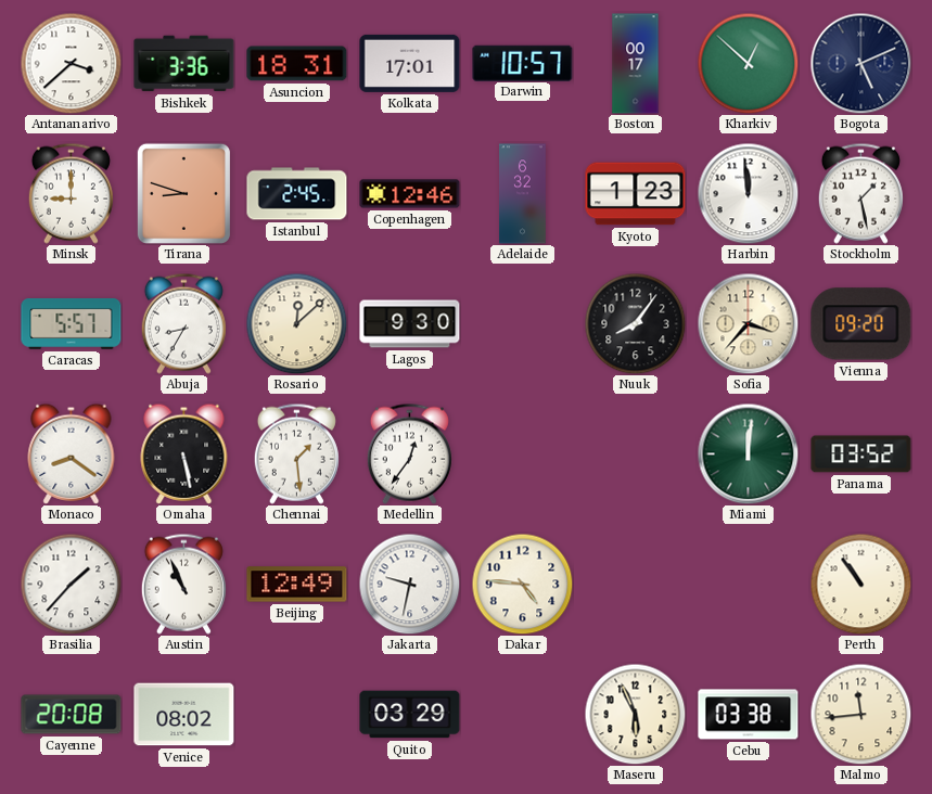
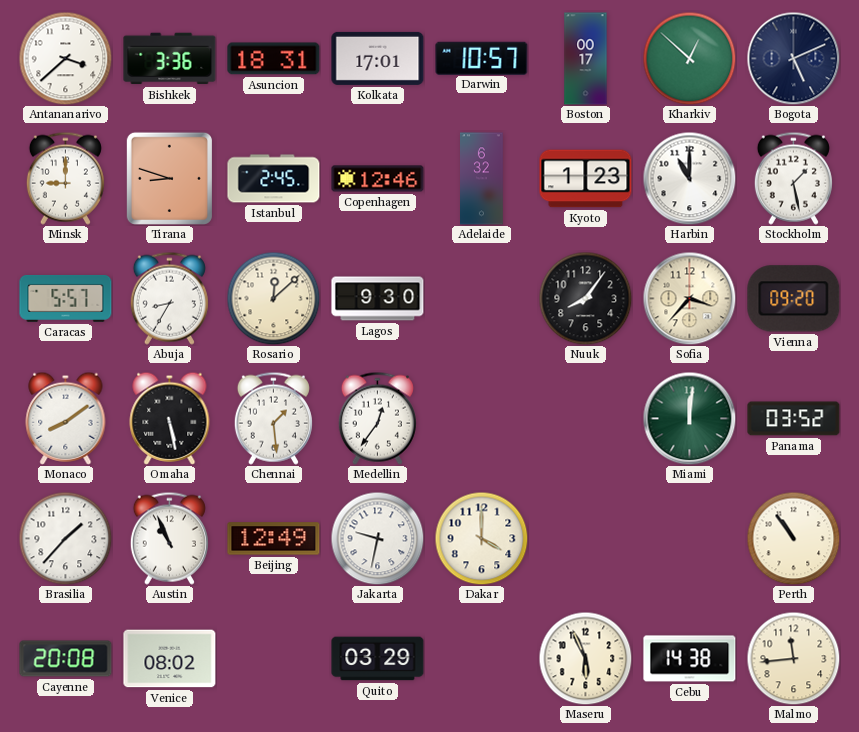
Harbin: 11:59 -> 11:00
Monaco: 8:21 -> 8:09
Dakar: 4:46 -> 4:00
Cebu: 03:38 -> 14:38
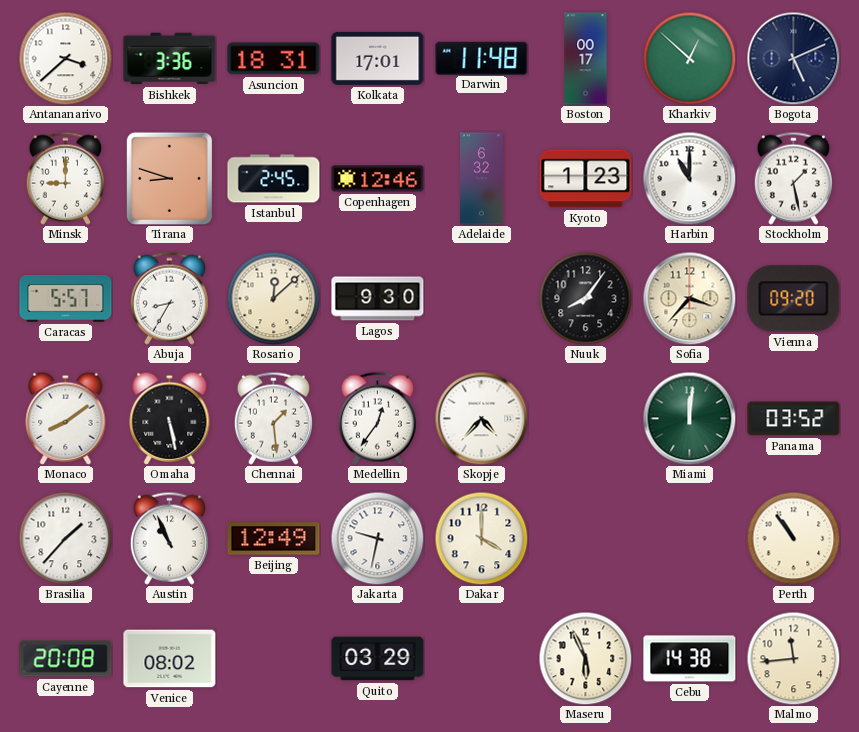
Darwin: 10:57 -> 11:48
Skopje: none -> 4:37
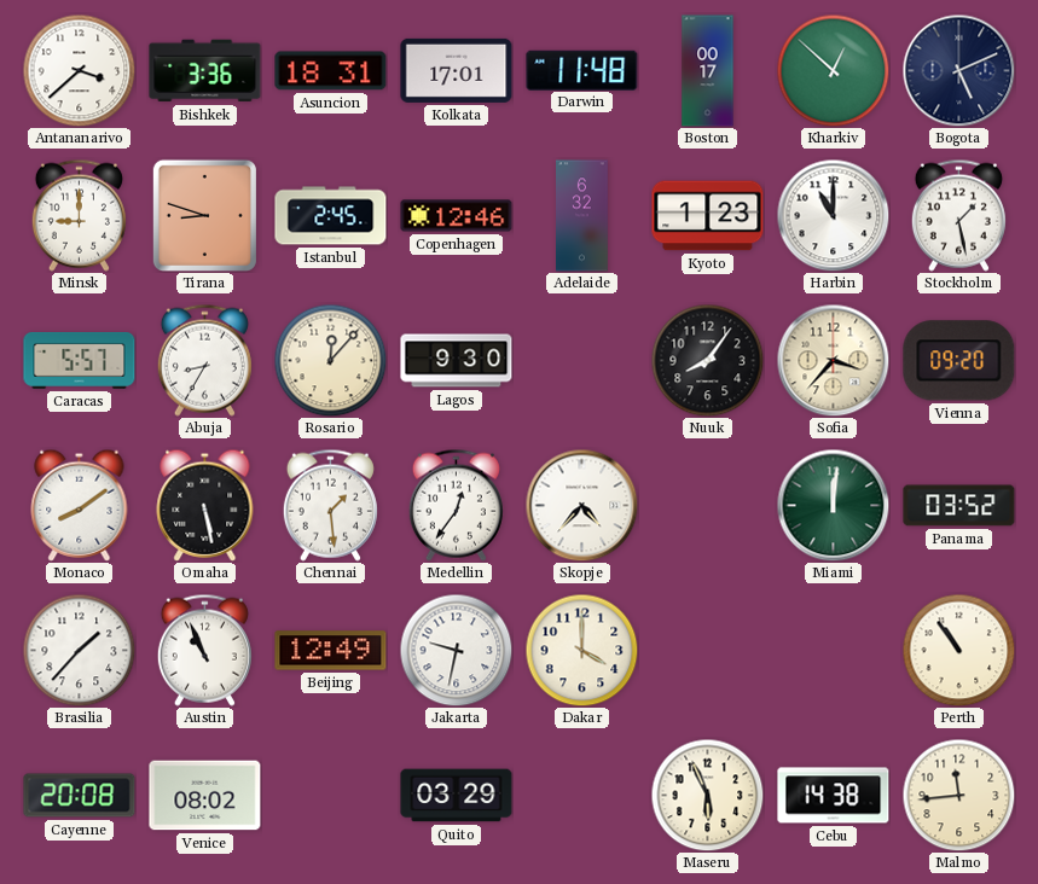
Rosario: 12:08 -> 12:07
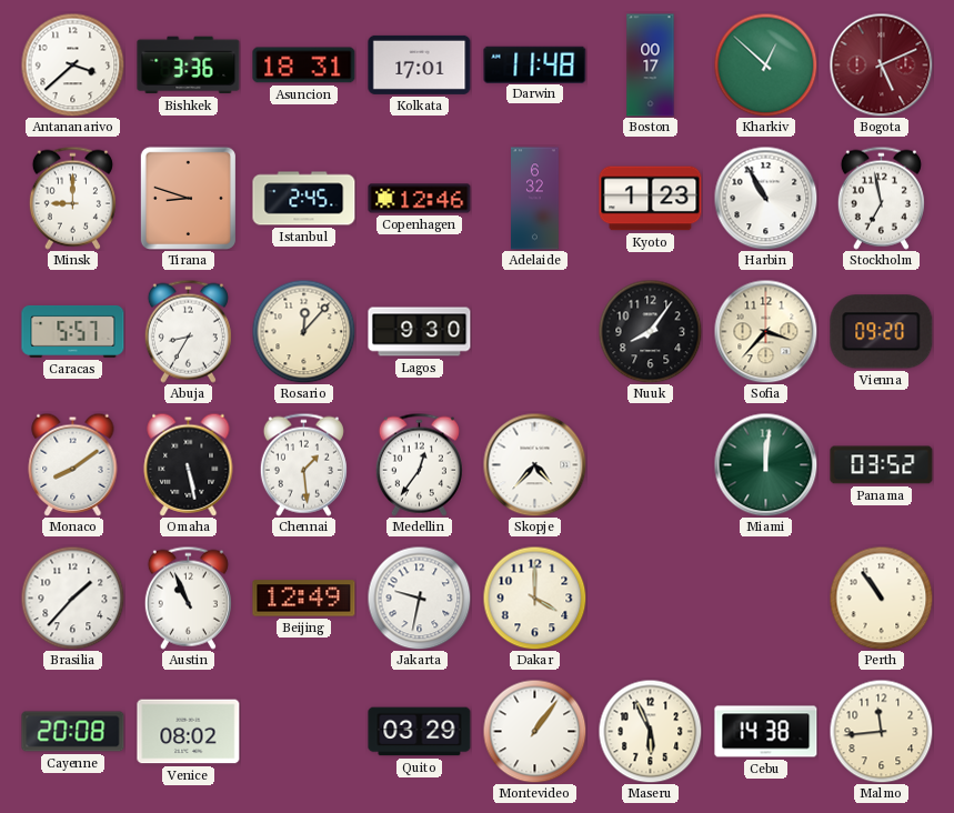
Bogota dial: navy -> burgundy
Harbin: 11:00 -> 10:55
Stockholm: 1:28 -> 6:58
Montevideo: none -> 1:06
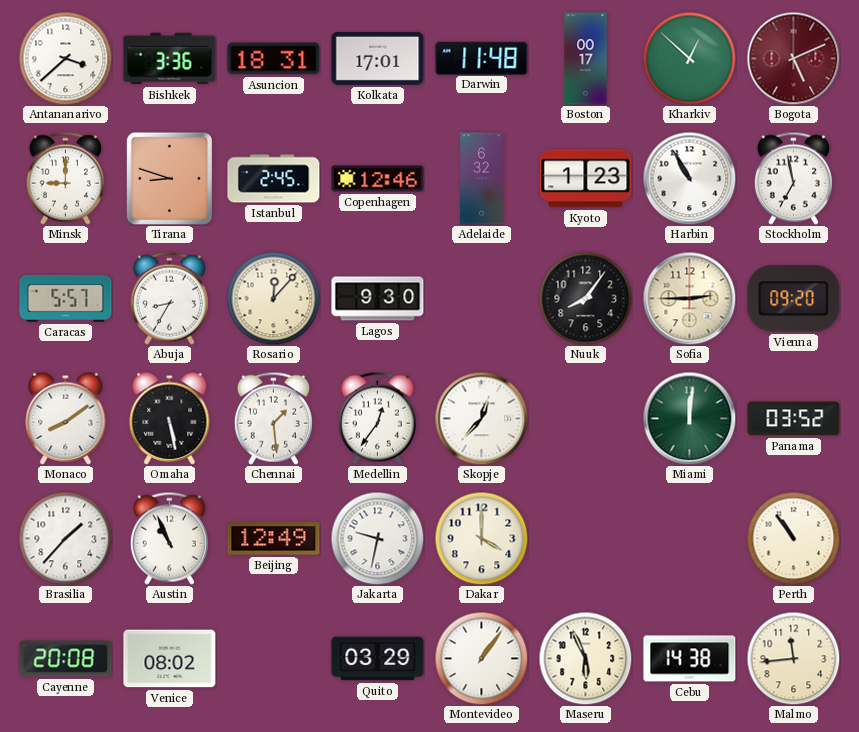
Sofia: 3:37 -> 2:45
Skopje: 4:37 -> 12:37
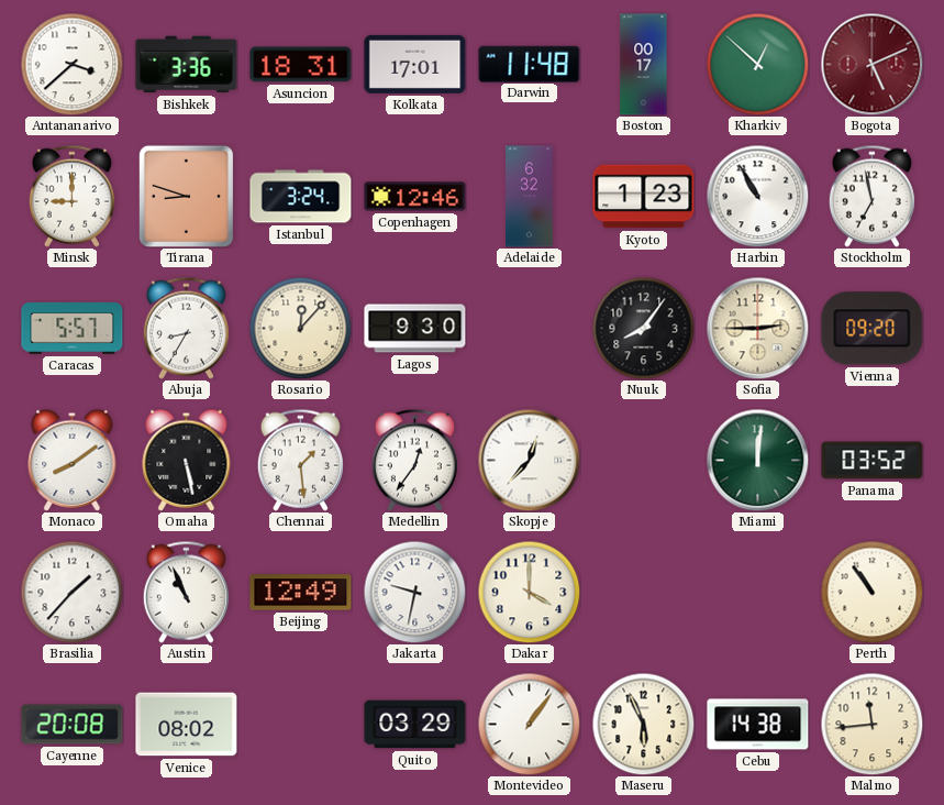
Istanbul: 2:45 -> 3:24
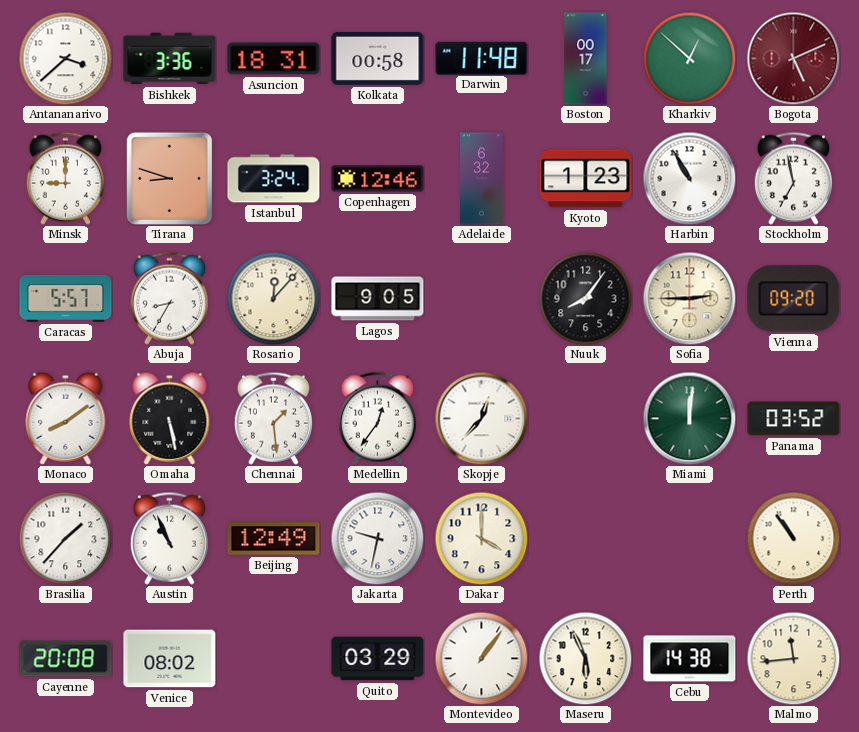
Kolkata: 17:01 -> 00:58
Lagos: 9:30 -> 9:05
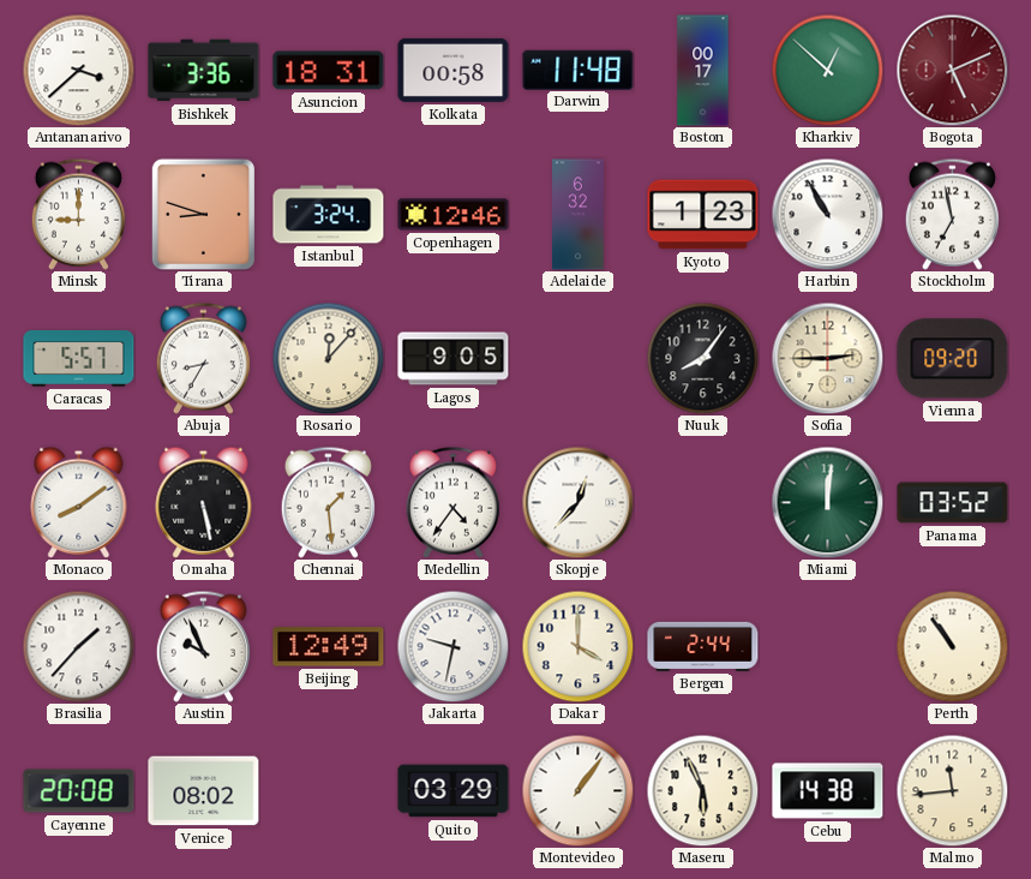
Medellin: 12:36 -> 4:36
Austin: 10:56 -> 9:56
Bergen: none -> 2:44
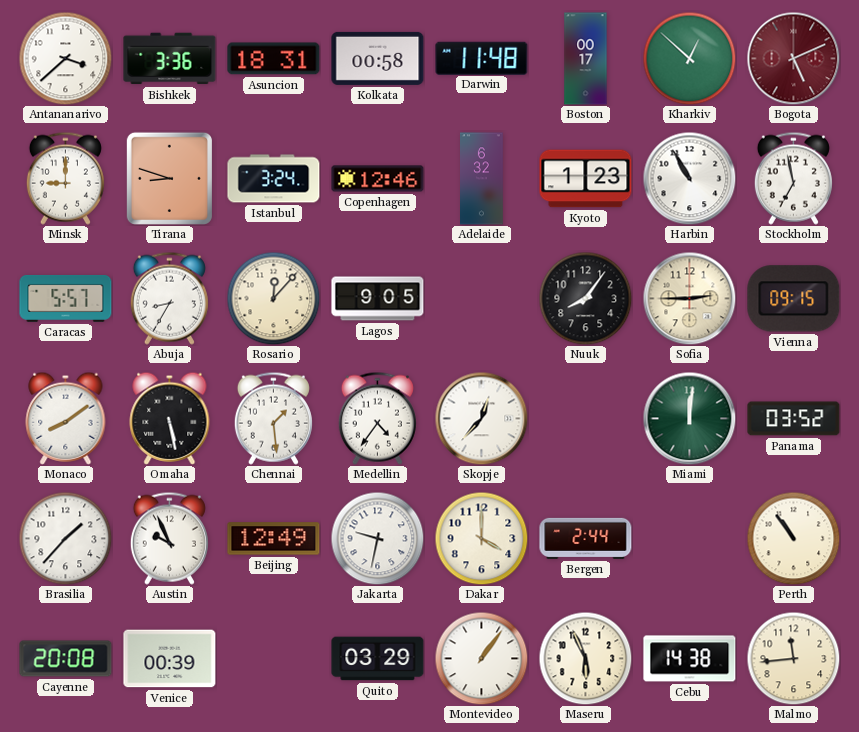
Vienna: 09:20 -> 09:15
Venice: 08:02 -> 00:39
